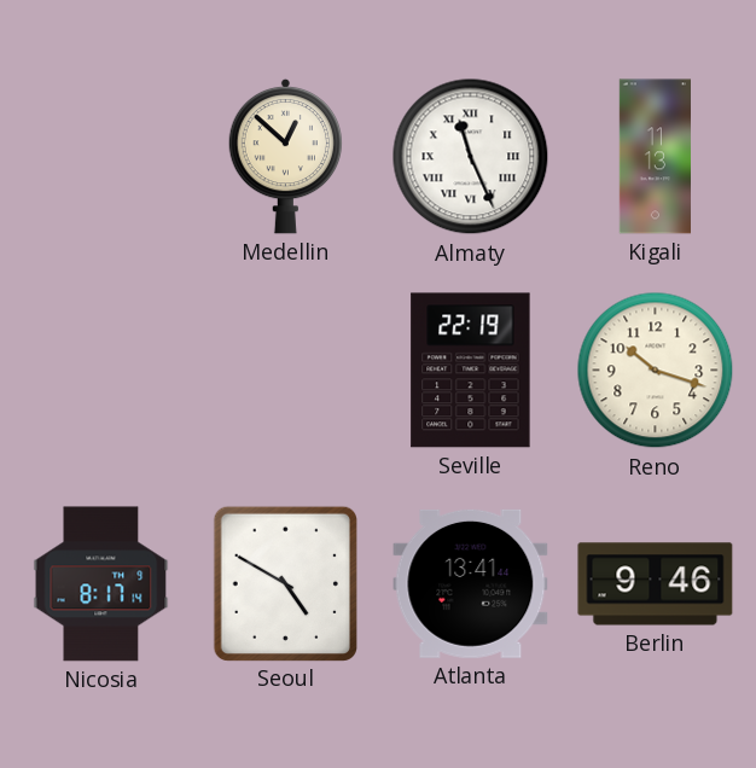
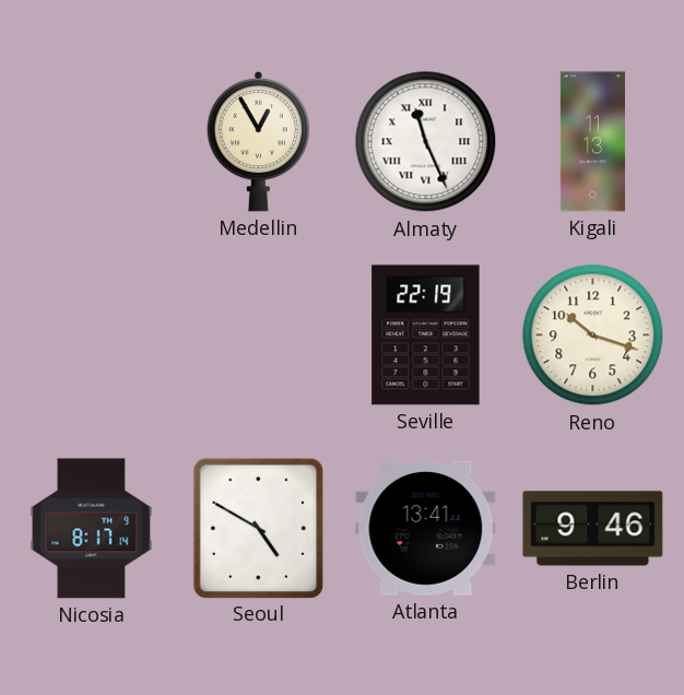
Medellin: 12:52 -> 12:55
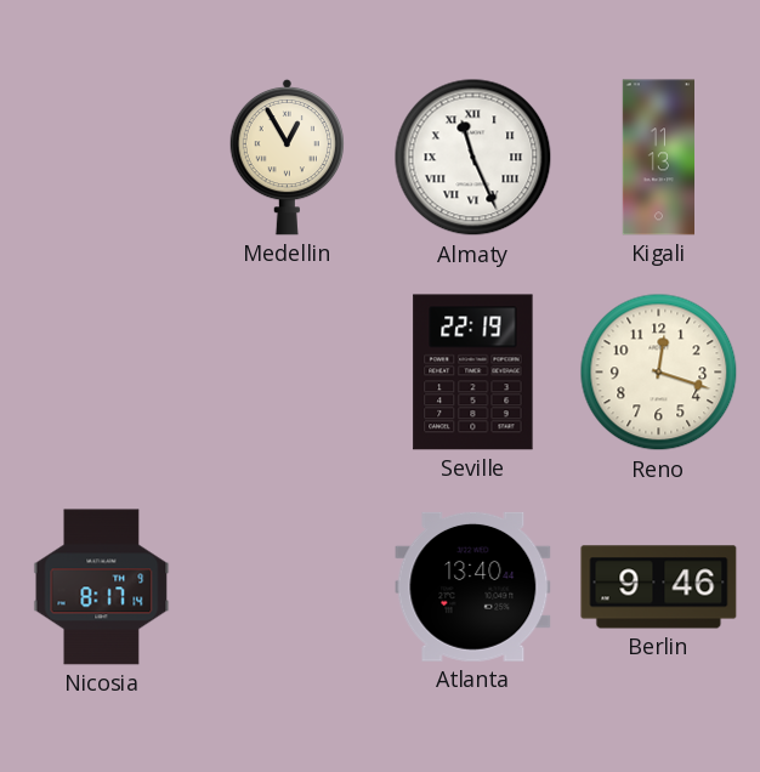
Reno: 10:18 -> 12:18
Seoul: 4:50 -> none
Atlanta: 13:41 -> 13:40
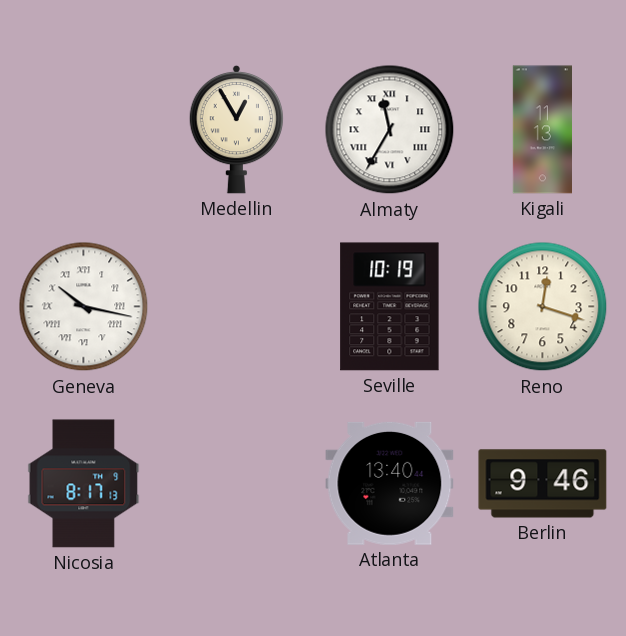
Almaty: 11:26 -> 11:35
Geneva: none -> 10:17
Seville: 22:19 -> 10:19
Nicosia: 8:17:14 -> 8:17:13
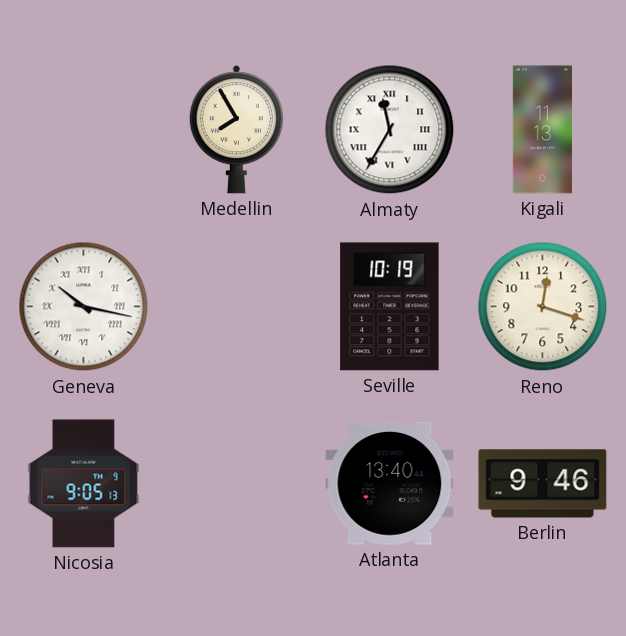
Medellin: 12:55 -> 7:55
Nicosia: 8:17 -> 9:05
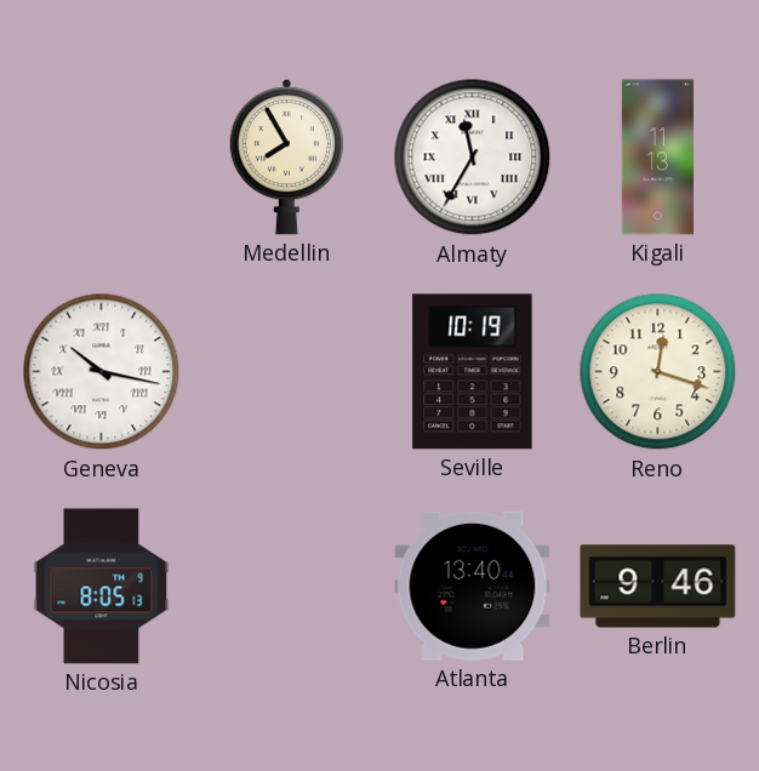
Nicosia: 9:05 -> 8:05
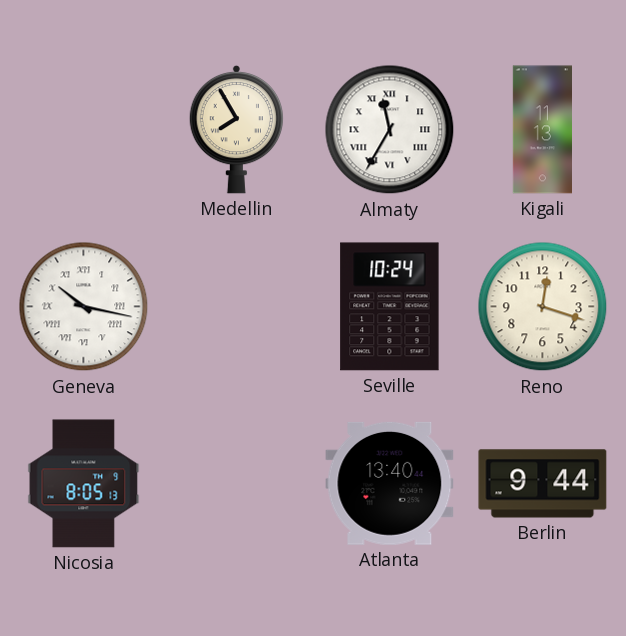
Seville: 10:19 -> 10:24
Berlin: 9:46 -> 9:44
